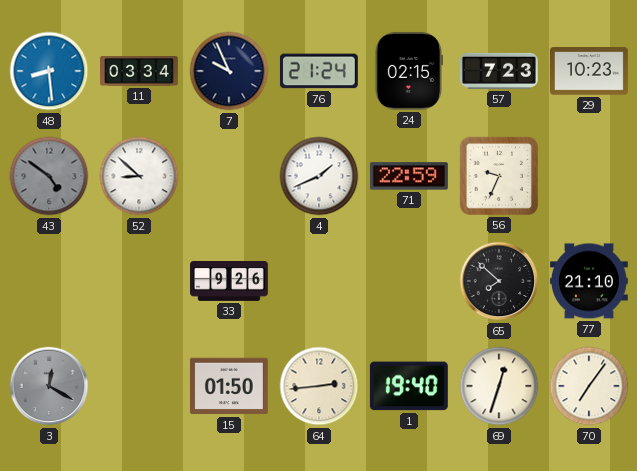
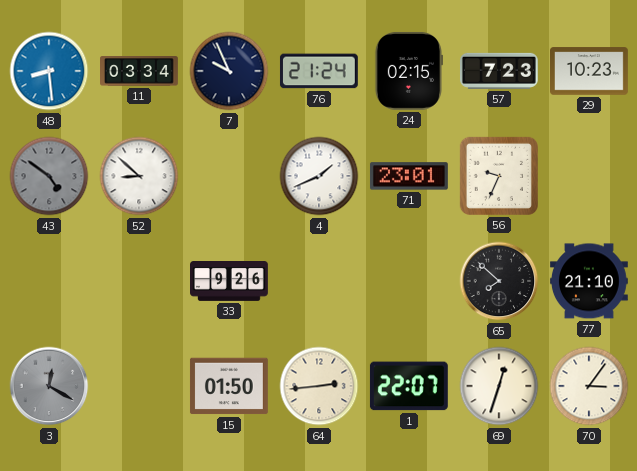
71: 22:59 -> 23:01
1: 19:40 -> 22:07
70: 7:06 -> 3:06
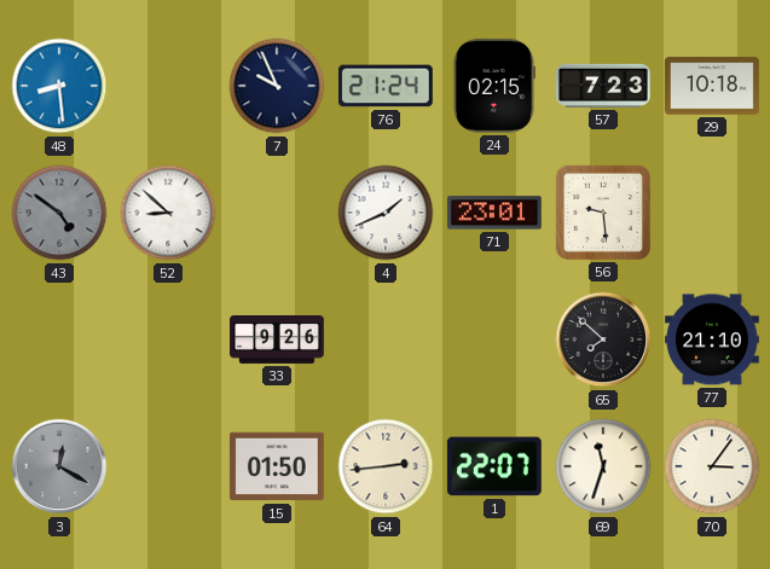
11: 03:34 -> none
29: 10:23 -> 10:18
56: 9:34 -> 9:29
69: 12:33 -> 11:33
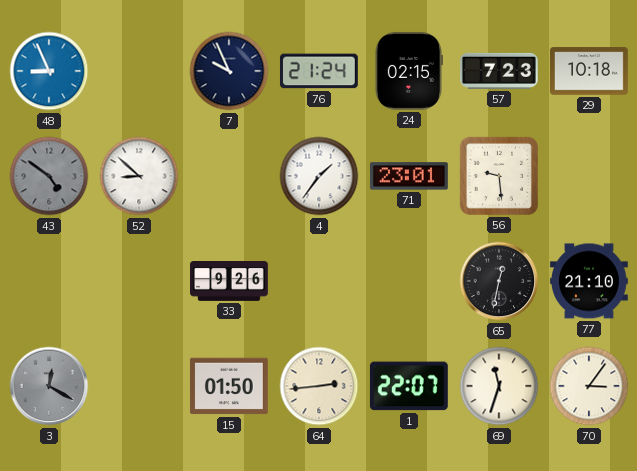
48: 8:29 -> 8:56
4: 1:41 -> 1:36
65: 7:52 -> 12:32
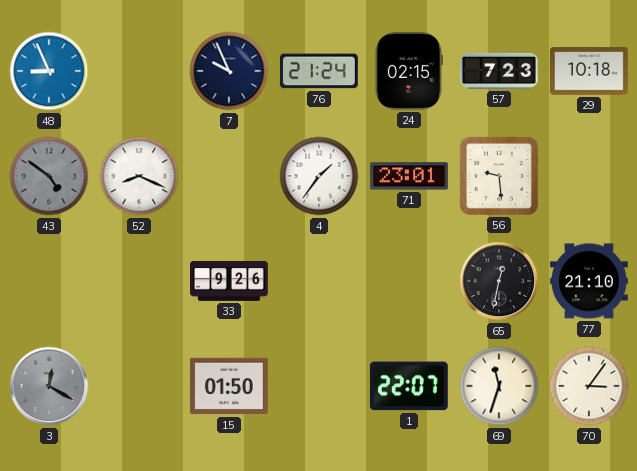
52: 8:52 -> 8:19
64: 2:44 -> none
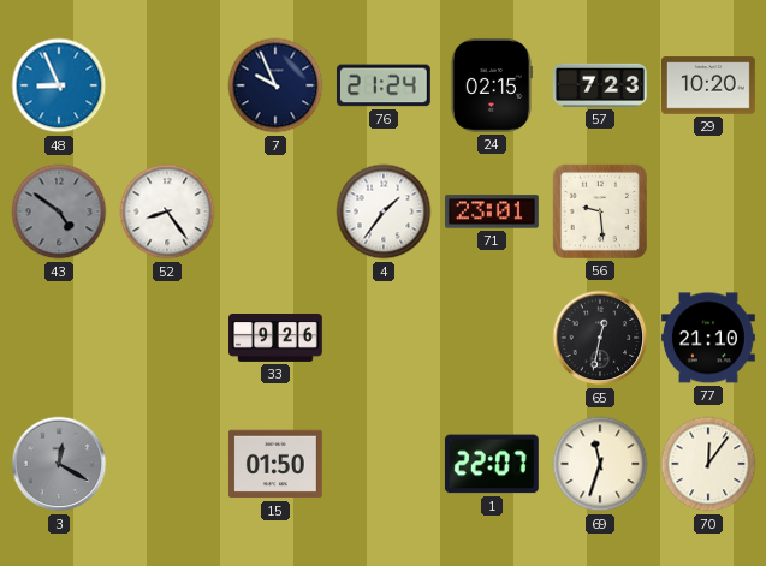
29: 10:18 -> 10:20
52: 8:19 -> 8:24
70: 3:06 -> 12:06
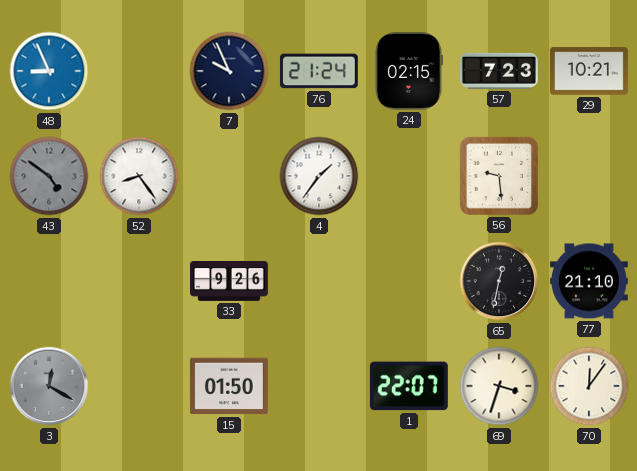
29: 10:20 -> 10:21
71: 23:01 -> none
69: 11:33 -> 3:33
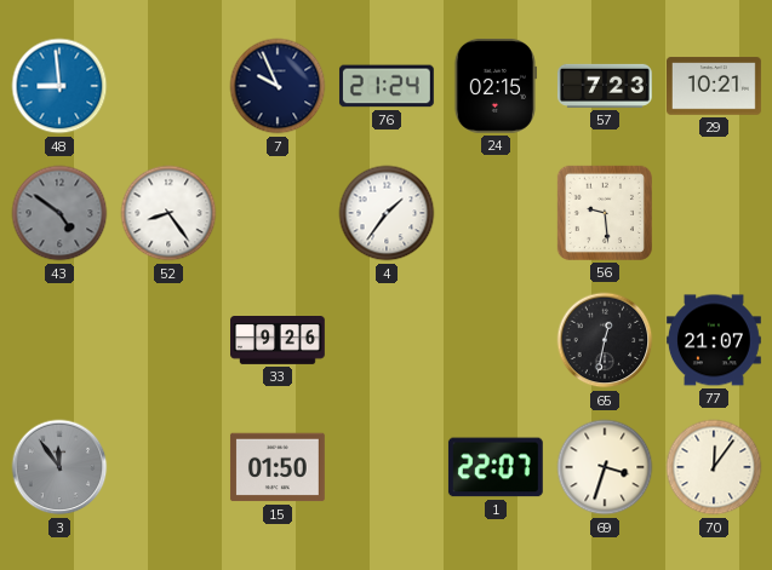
48: 8:56 -> 8:59
77: 21:10 -> 21:07
3: 12:20 -> 11:54
